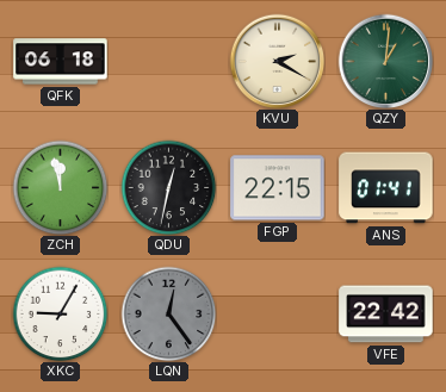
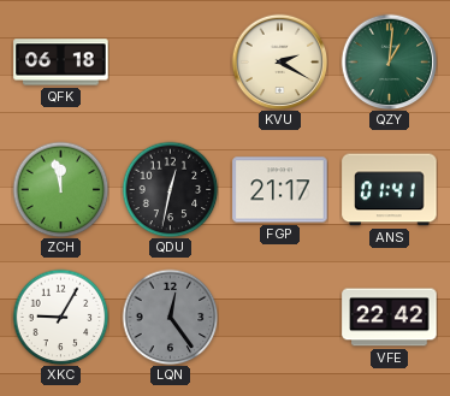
FGP: 22:15 -> 21:17
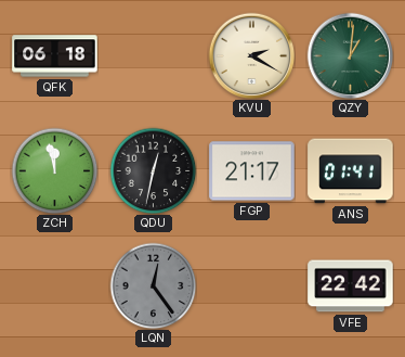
XKC: 9:05 -> none
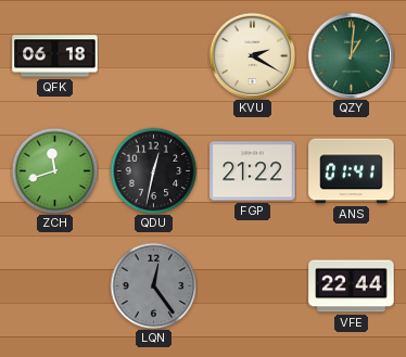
ZCH: 11:58 -> 11:42
FGP: 21:17 -> 21:22
VFE: 22:42 -> 22:44
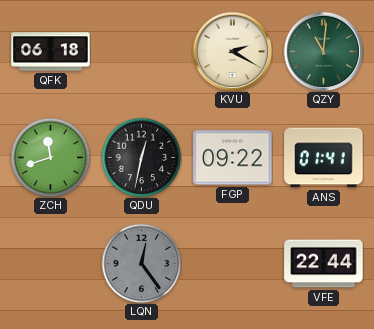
QZY: 1:01 -> 11:01
FGP: 21:22 -> 09:22
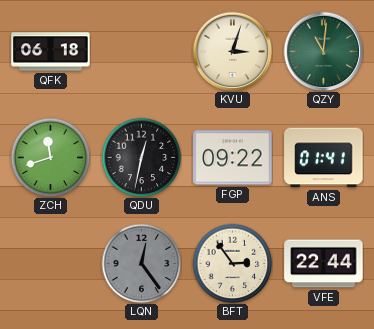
KVU: 2:20 -> 3:03
BFT: none -> 2:54
